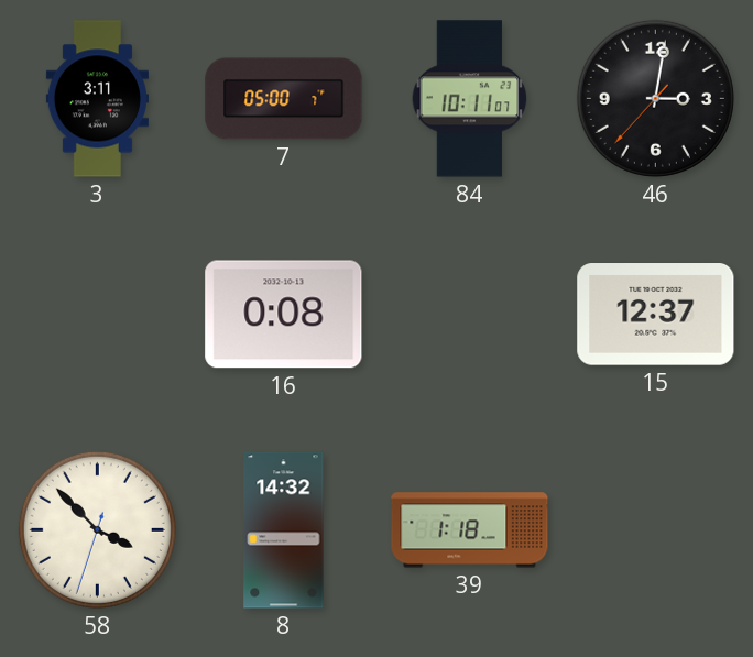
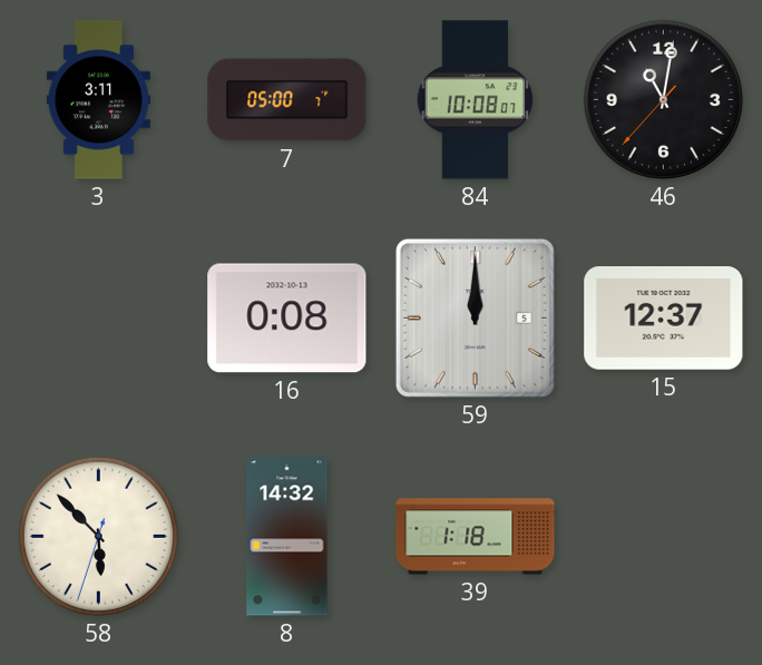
84: 10:11 -> 10:08
46: 3:01 -> 11:01
59: none -> 12:00
58: 3:52 -> 5:52
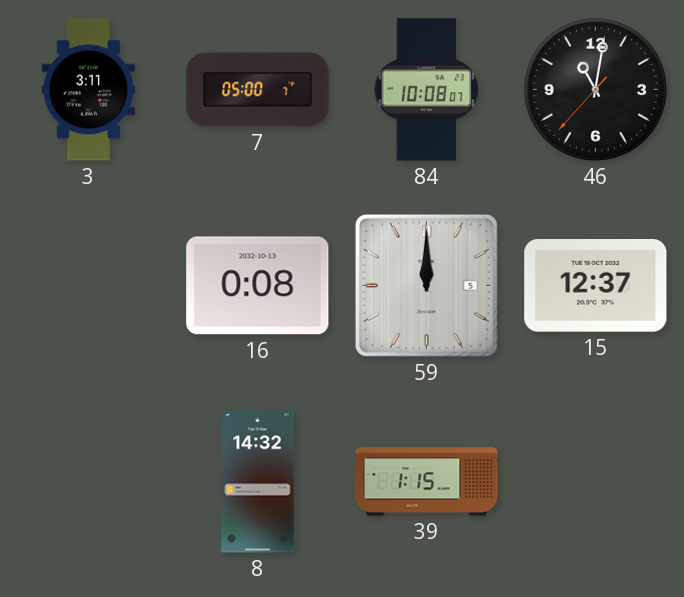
58: 5:52 -> none
39: 1:18 -> 1:15
